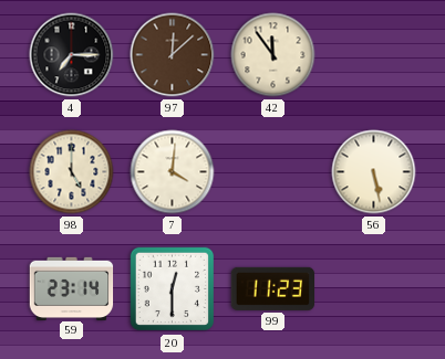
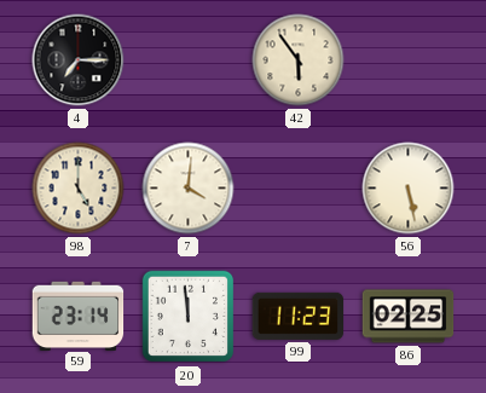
97: 12:08 -> none
42: 11:54 -> 5:54
20: 12:30 -> 11:59
86: none -> 02:25
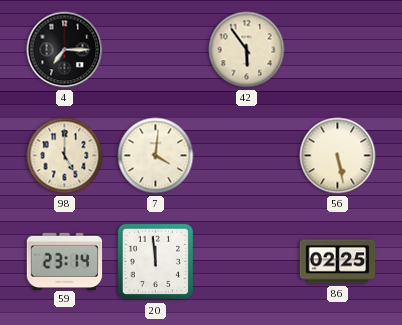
99: 11:23 -> none
